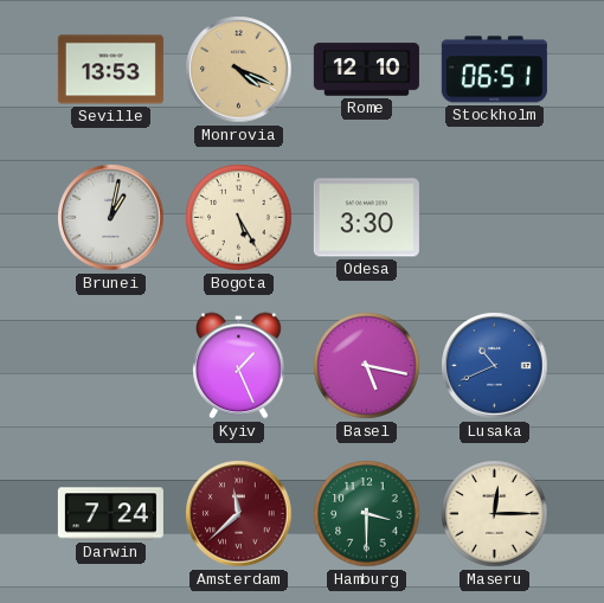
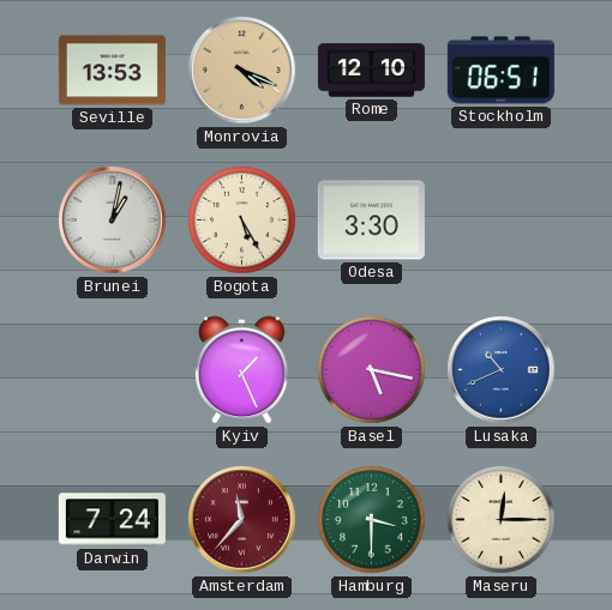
Amsterdam: 11:38 -> 11:37
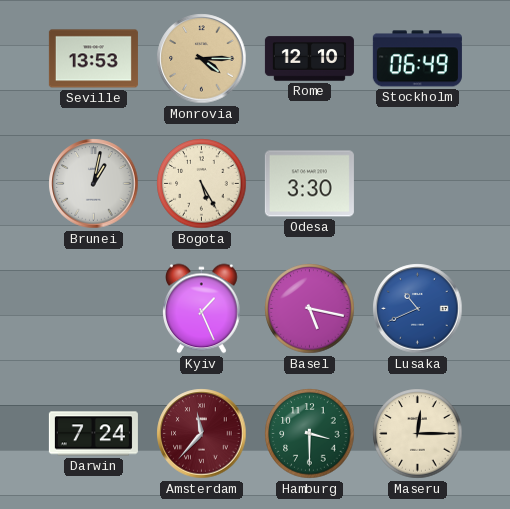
Monrovia: 4:19 -> 4:15
Stockholm: 06:51 -> 06:49
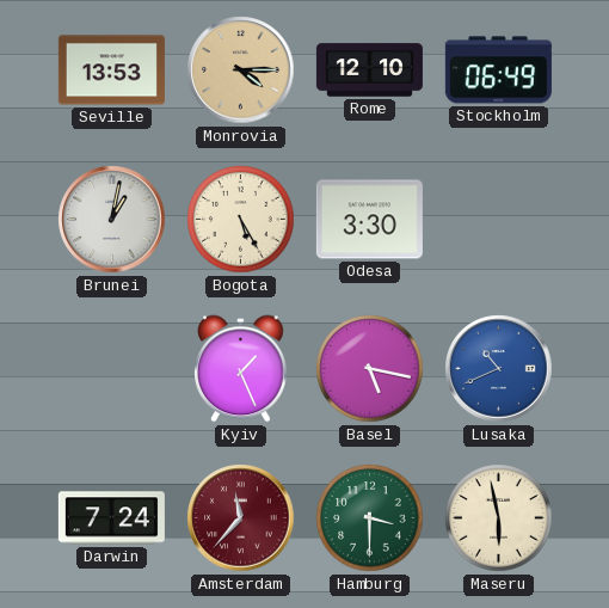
Maseru: 12:15 -> 5:58
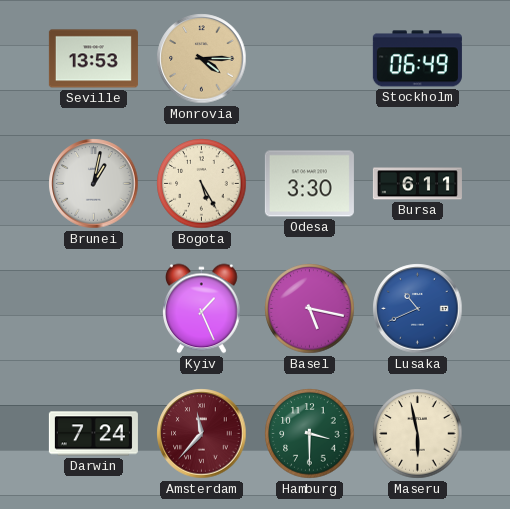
Rome: 12:10 -> none
Bursa: none -> 6:11
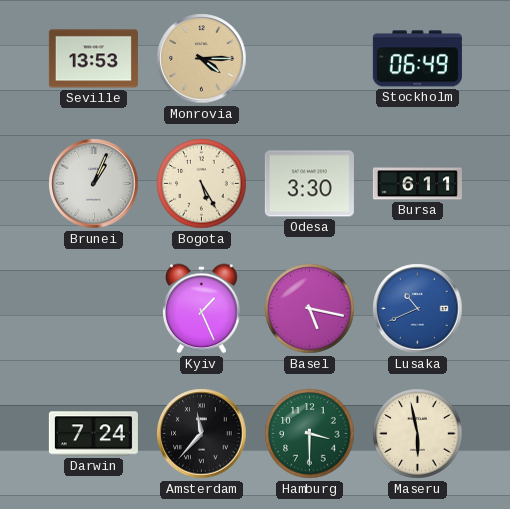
Brunei: 1:02 -> 1:04
Amsterdam dial: burgundy -> black
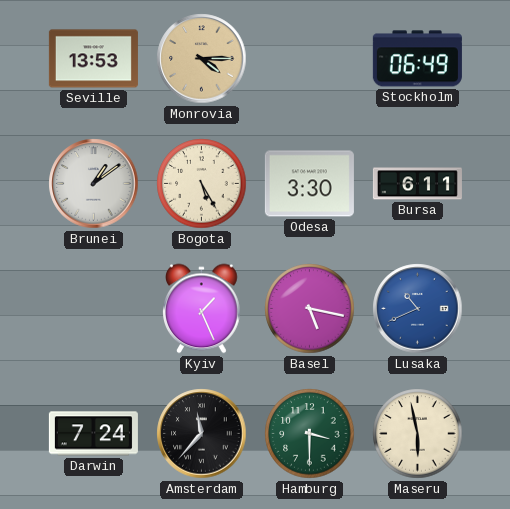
Brunei: 1:04 -> 1:09
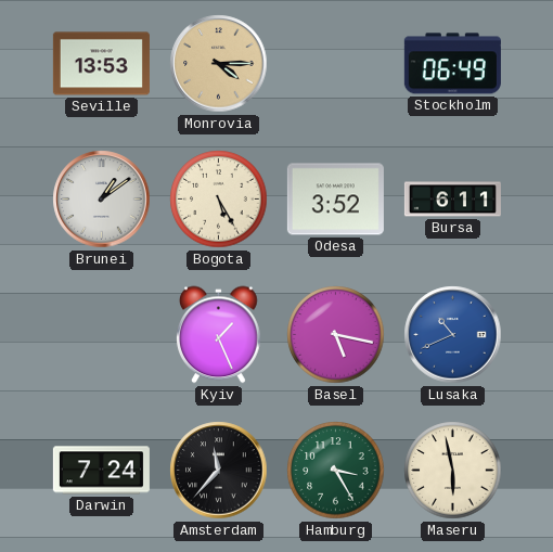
Odesa: 3:30 -> 3:52
Hamburg: 3:30 -> 3:25
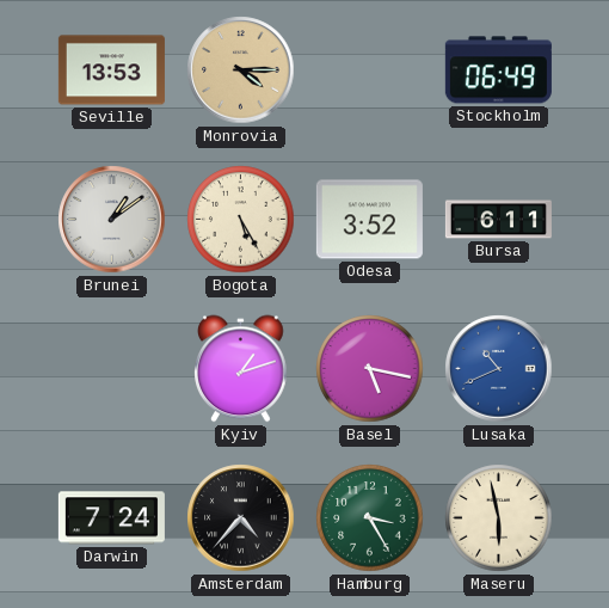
Kyiv: 1:26 -> 1:12
Amsterdam: 11:37 -> 4:37
